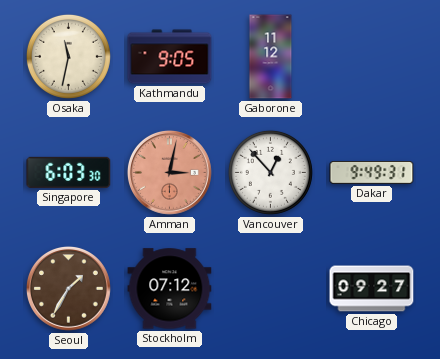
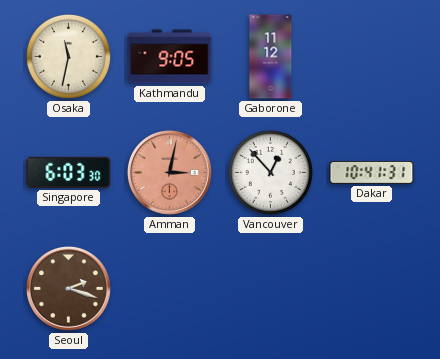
Dakar: 9:49 -> 10:41
Seoul: 1:35 -> 2:18
Stockholm: 07:12 -> none
Chicago: 09:27 -> none
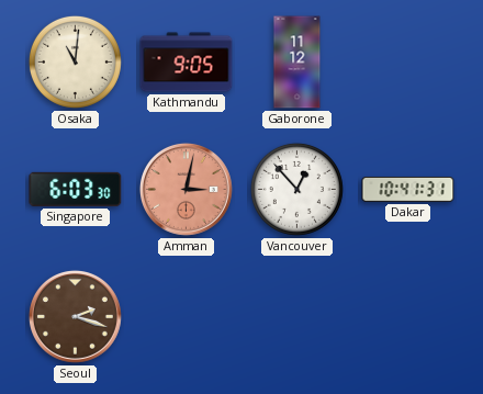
Osaka: 11:32 -> 11:01
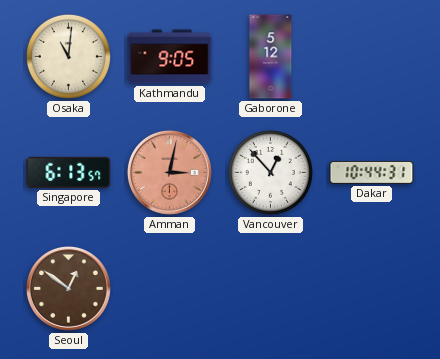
Gaborone: 11:12 -> 5:12
Singapore: 6:03 -> 6:13
Dakar: 10:41 -> 10:44
Seoul: 2:18 -> 12:51
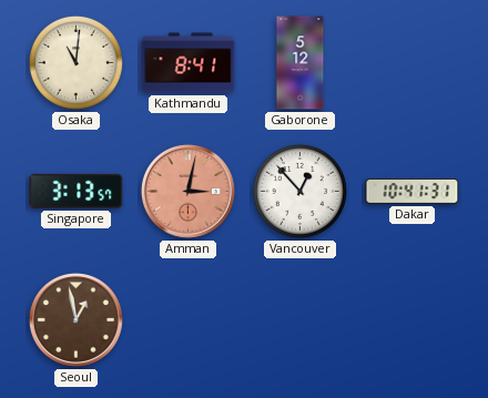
Kathmandu: 9:05 -> 8:41
Singapore: 6:13 -> 3:13
Dakar: 10:44 -> 10:41
Seoul: 12:51 -> 12:58
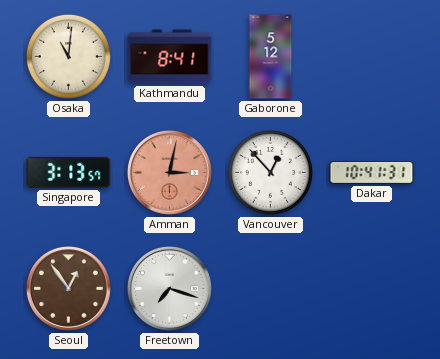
Seoul: 12:58 -> 12:54
Freetown: none -> 7:18
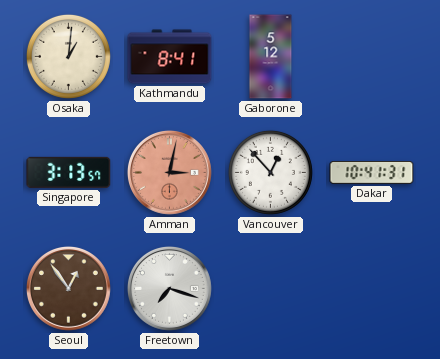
Osaka: 11:01 -> 1:01
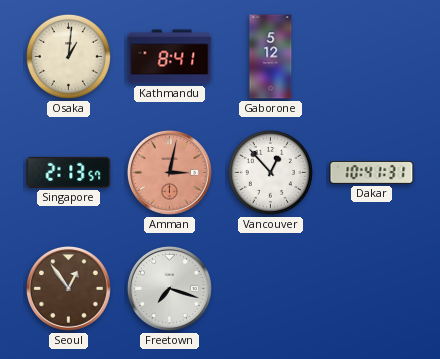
Singapore: 3:13 -> 2:13
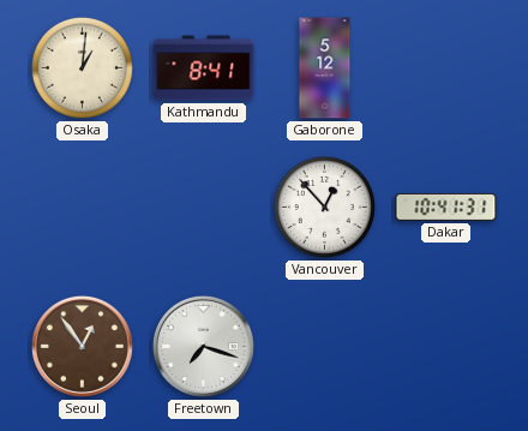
Singapore: 2:13 -> none
Amman: 3:02 -> none
